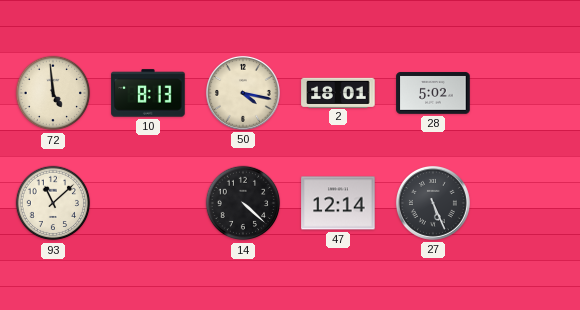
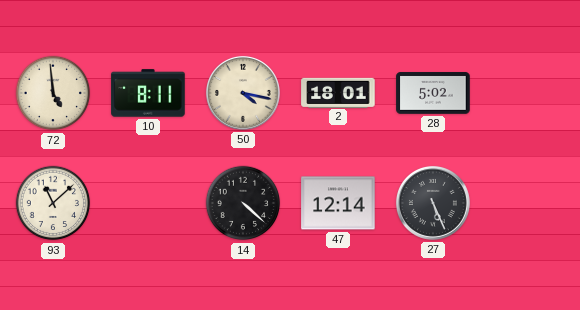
10: 8:13 -> 8:11
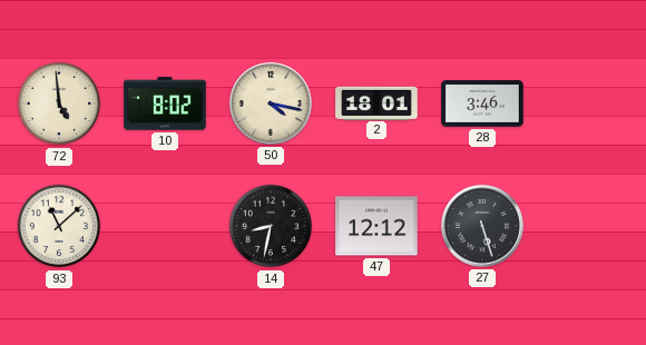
10: 8:11 -> 8:02
28: 5:02 -> 3:46
14: 4:22 -> 8:32
47: 12:14 -> 12:12
27: 5:26 -> 5:27
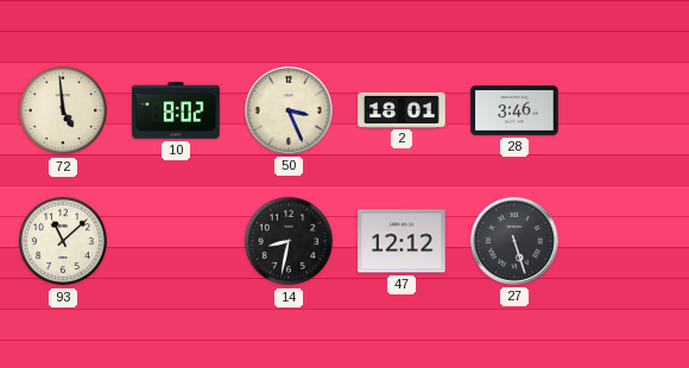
50: 4:17 -> 3:26
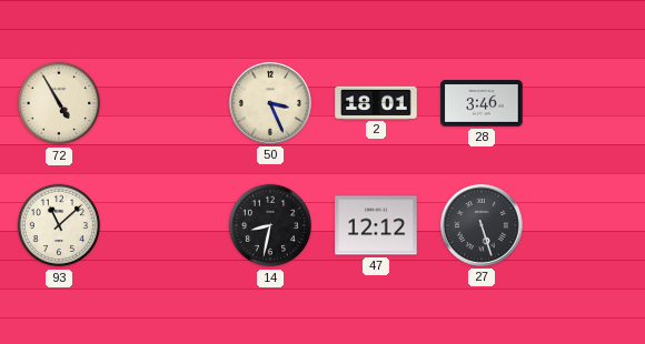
72: 4:59 -> 4:55
10: 8:02 -> none
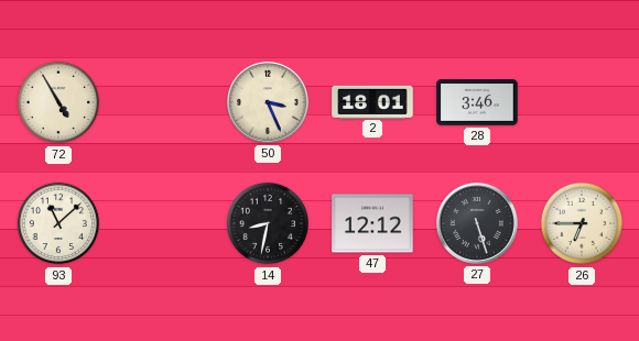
26: none -> 6:45
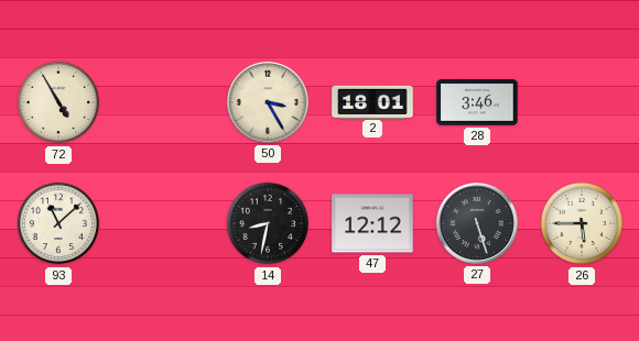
50: 3:26 -> 3:25
26: 6:45 -> 5:45
